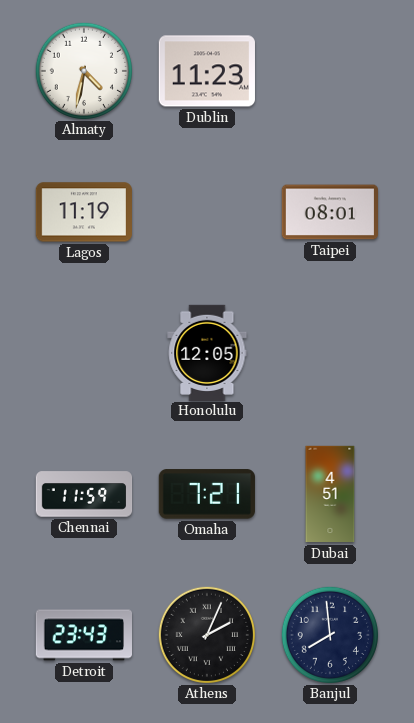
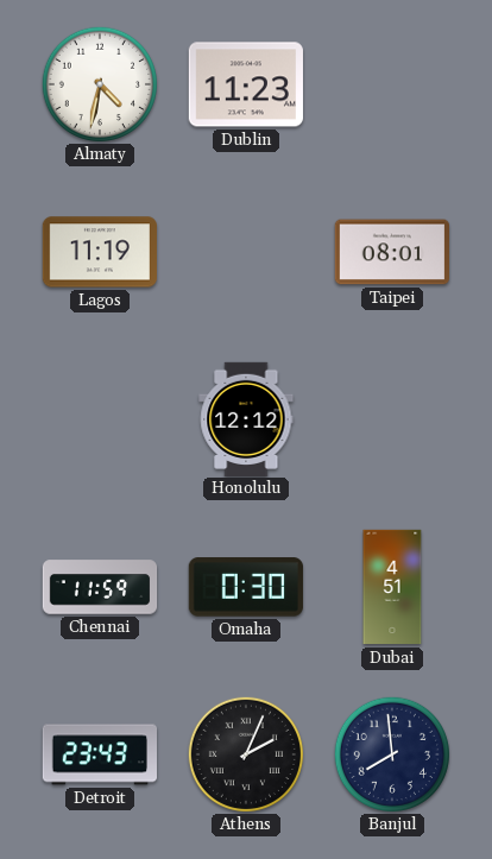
Honolulu: 12:05 -> 12:12
Omaha: 7:21 -> 0:30
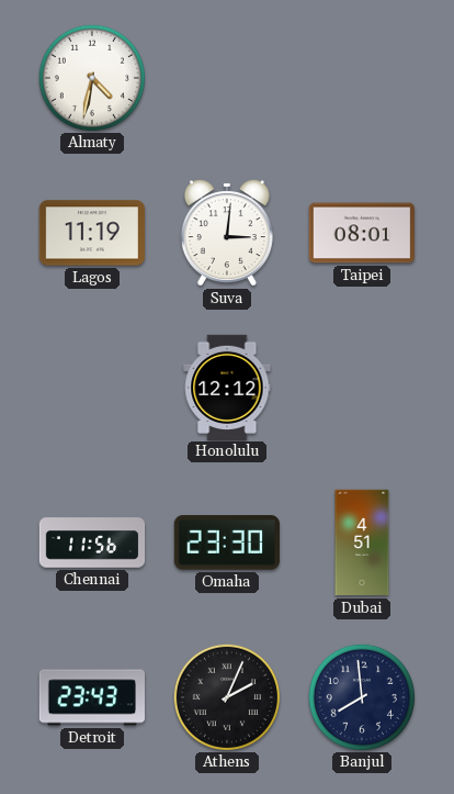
Dublin: 11:23 -> none
Suva: none -> 3:01
Chennai: 11:59 -> 11:56
Omaha: 0:30 -> 23:30
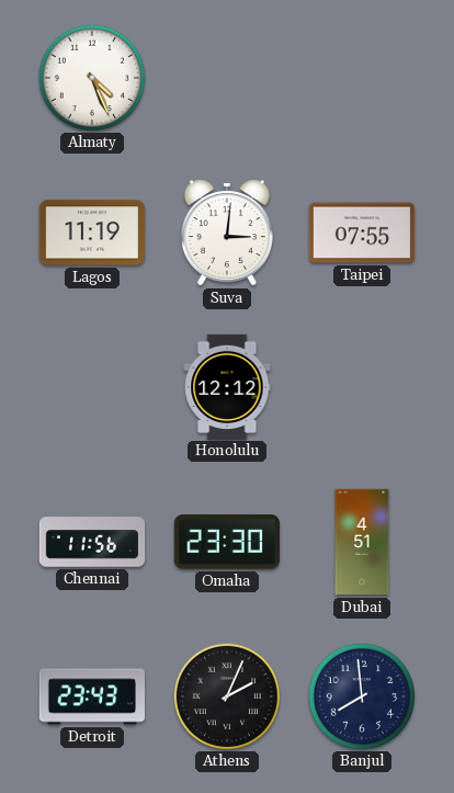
Almaty: 4:32 -> 4:26
Taipei: 08:01 -> 07:55
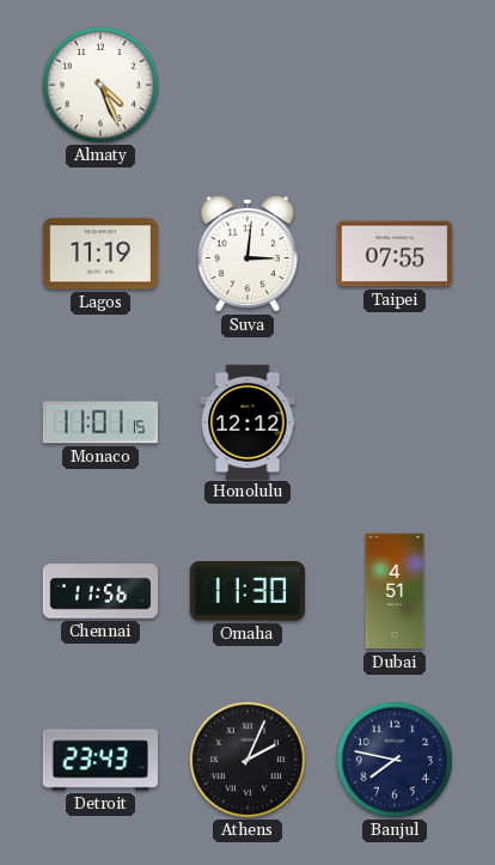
Monaco: none -> 11:01
Omaha: 23:30 -> 11:30
Banjul: 7:59 -> 7:47
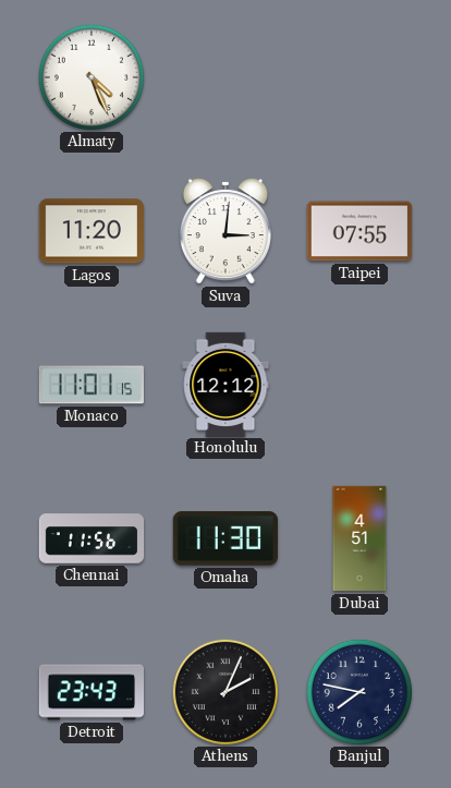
Lagos: 11:19 -> 11:20
